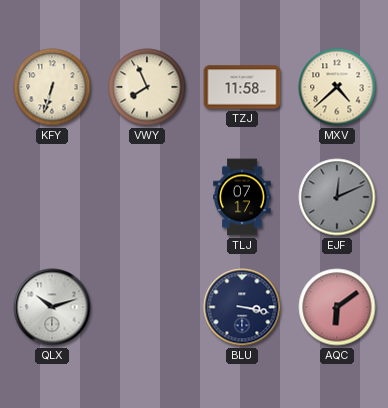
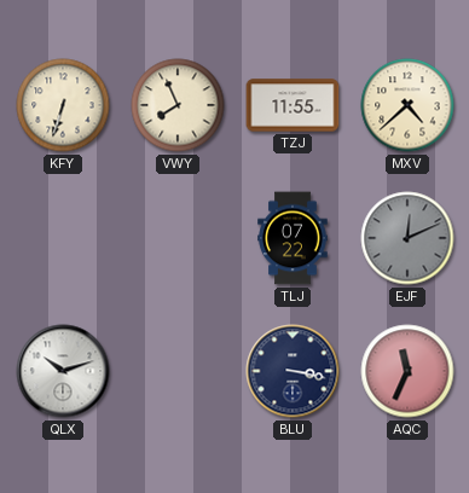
TZJ: 11:58 -> 11:55
TLJ: 07:17 -> 07:22
AQC: 6:09 -> 11:34
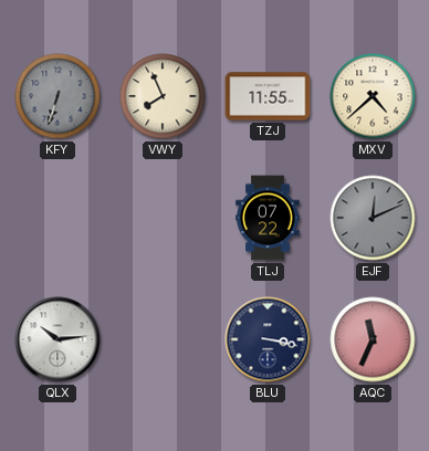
KFY dial: cream -> grey
QLX: 10:12 -> 10:14
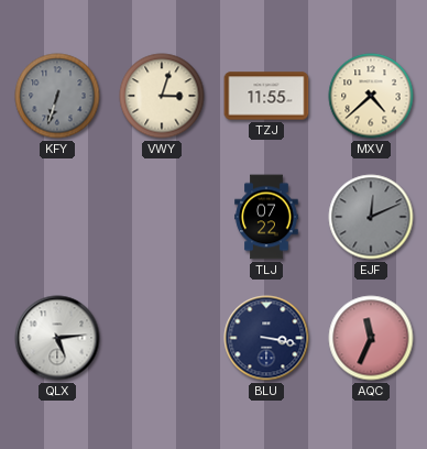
VWY: 7:56 -> 3:03
QLX: 10:14 -> 5:14
